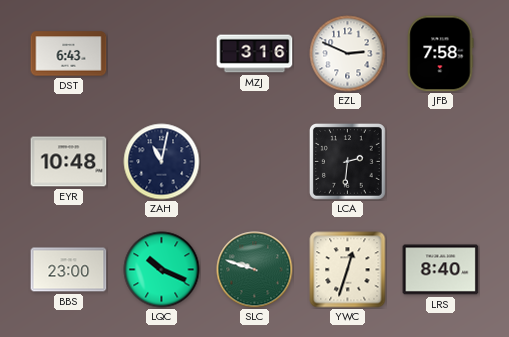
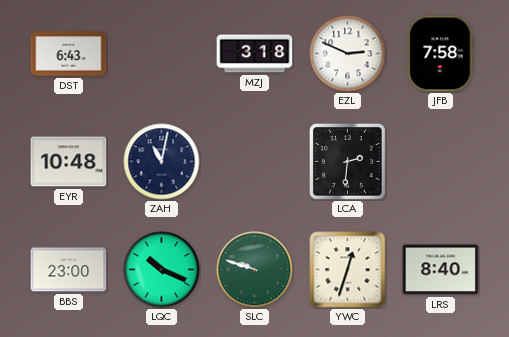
MZJ: 3:16 -> 3:18
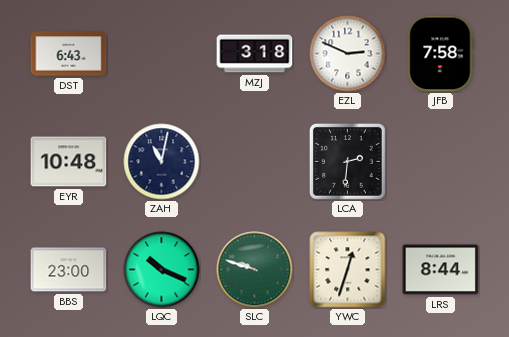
LRS: 8:40 -> 8:44
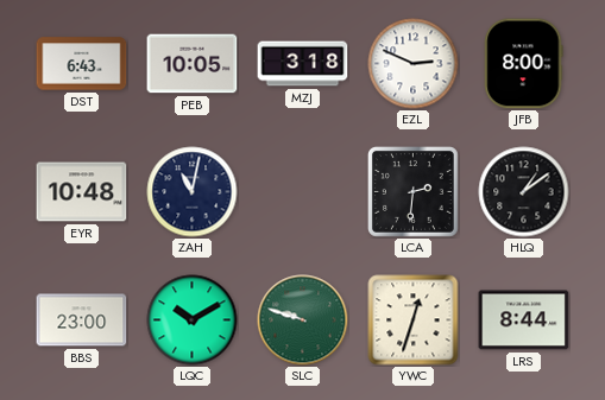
PEB: none -> 10:05
JFB: 7:58 -> 8:00
HLQ: none -> 1:09
LQC: 10:19 -> 10:10
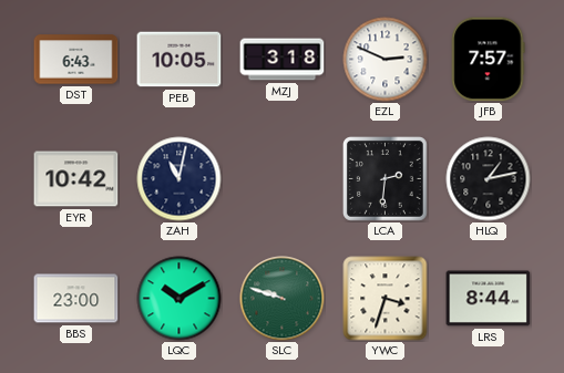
JFB: 8:00 -> 7:57
EYR: 10:48 -> 10:42
HLQ: 1:09 -> 1:13
YWC: 12:33 -> 3:33
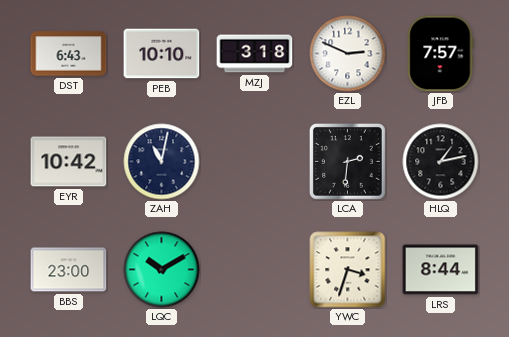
PEB: 10:05 -> 10:10
SLC: 9:48 -> none
